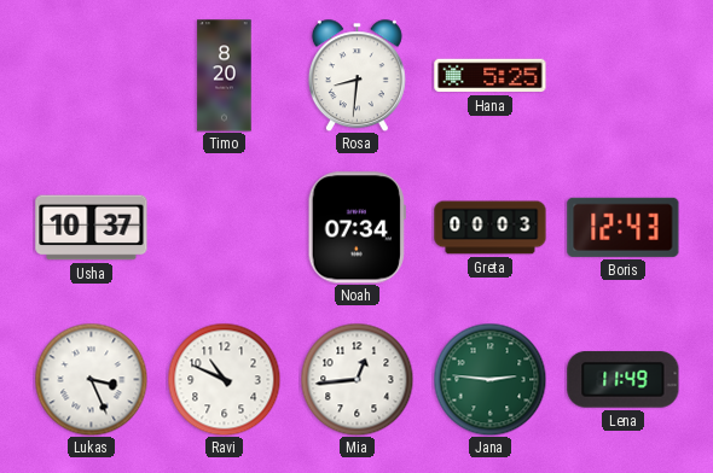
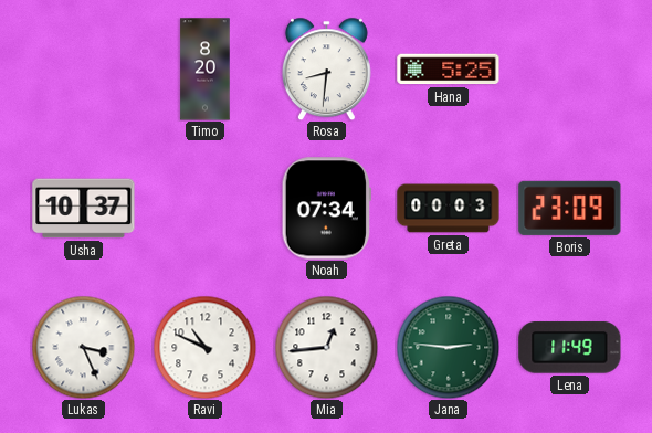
Boris: 12:43 -> 23:09
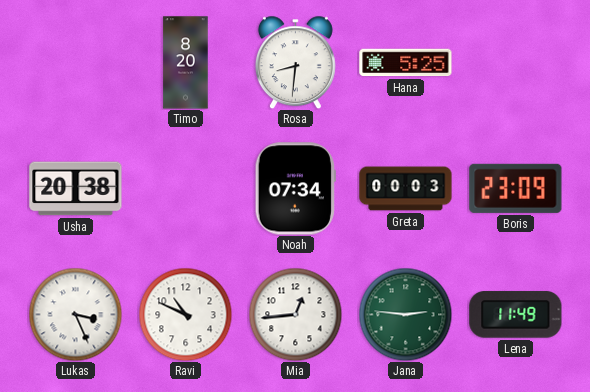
Usha: 10:37 -> 20:38
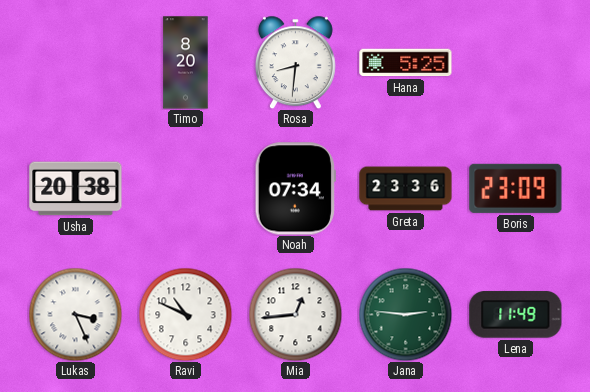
Greta: 00:03 -> 23:36
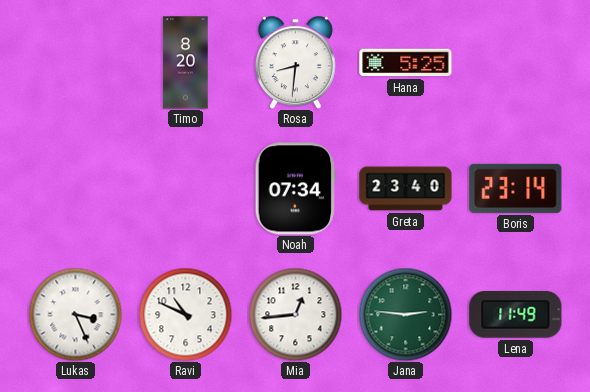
Usha: 20:38 -> none
Greta: 23:36 -> 23:40
Boris: 23:09 -> 23:14
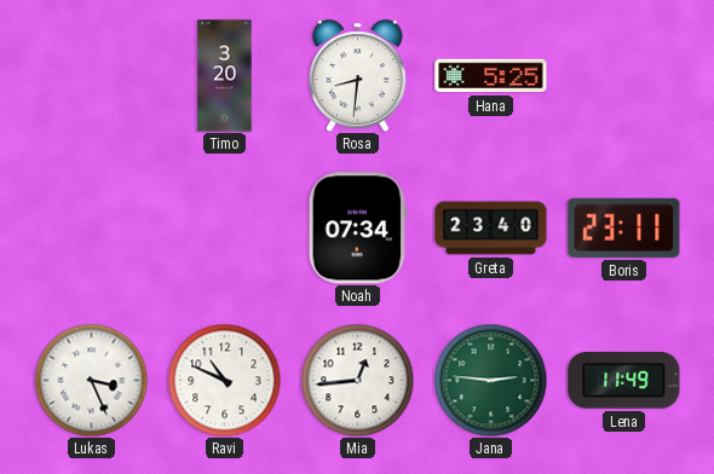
Timo: 8:20 -> 3:20
Boris: 23:14 -> 23:11
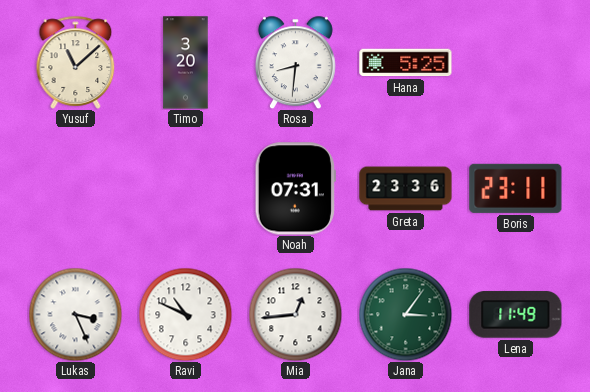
Yusuf: none -> 11:08
Noah: 07:34 -> 07:31
Greta: 23:40 -> 23:36
Jana: 2:46 -> 3:06
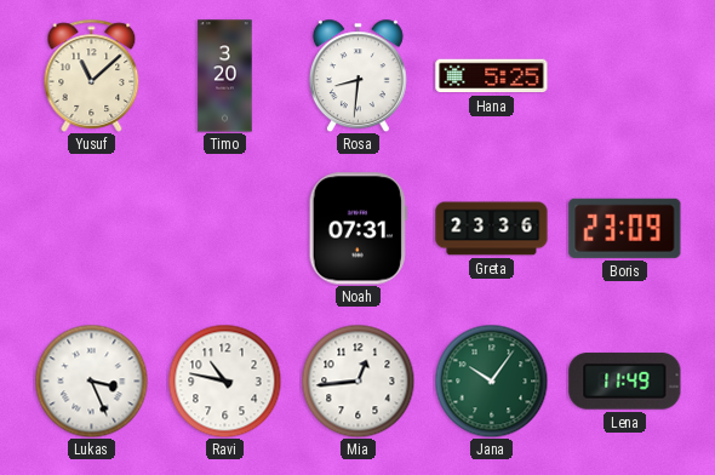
Boris: 23:11 -> 23:09
Ravi: 10:49 -> 10:47
Jana: 3:06 -> 10:06
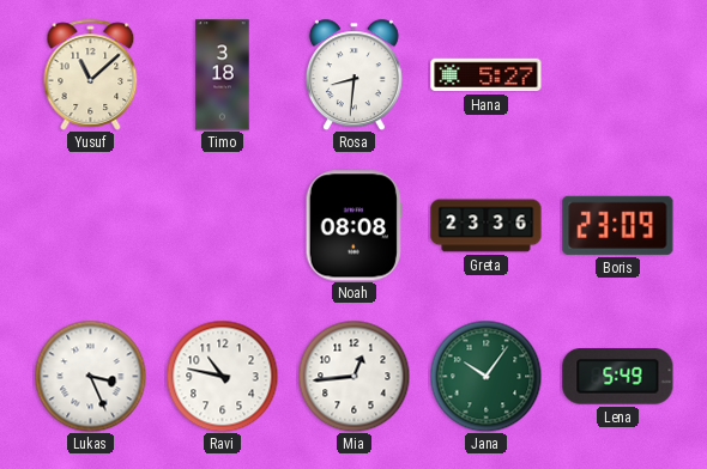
Timo: 3:20 -> 3:18
Hana: 5:25 -> 5:27
Noah: 07:31 -> 08:08
Lena: 11:49 -> 5:49
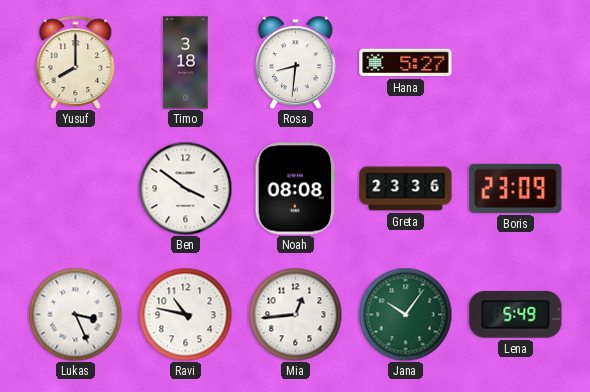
Yusuf: 11:08 -> 8:00
Ben: none -> 3:51
